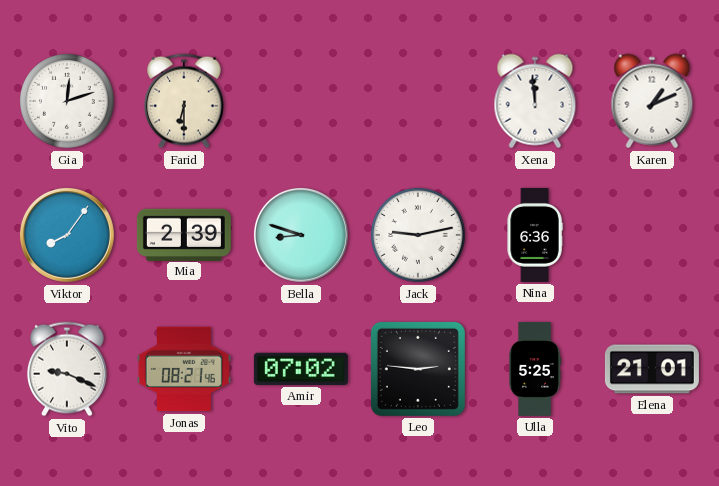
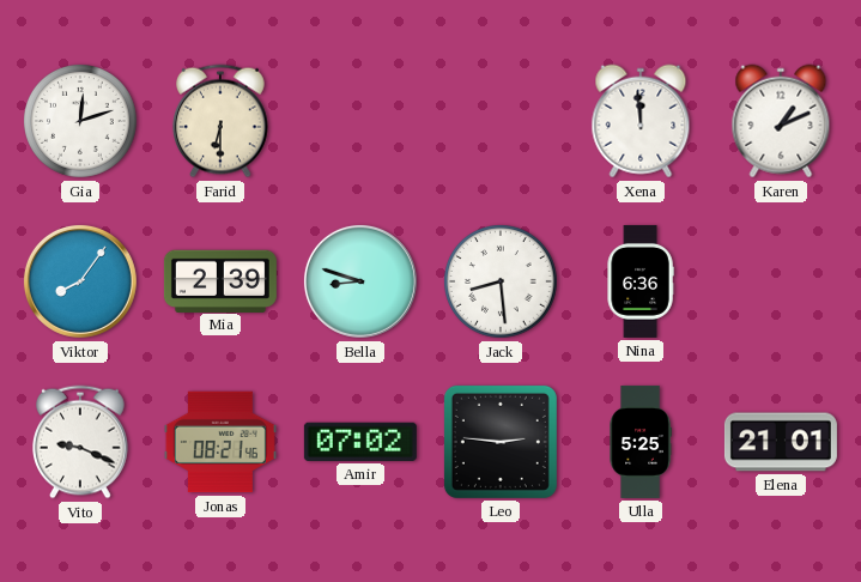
Jack: 9:13 -> 8:29
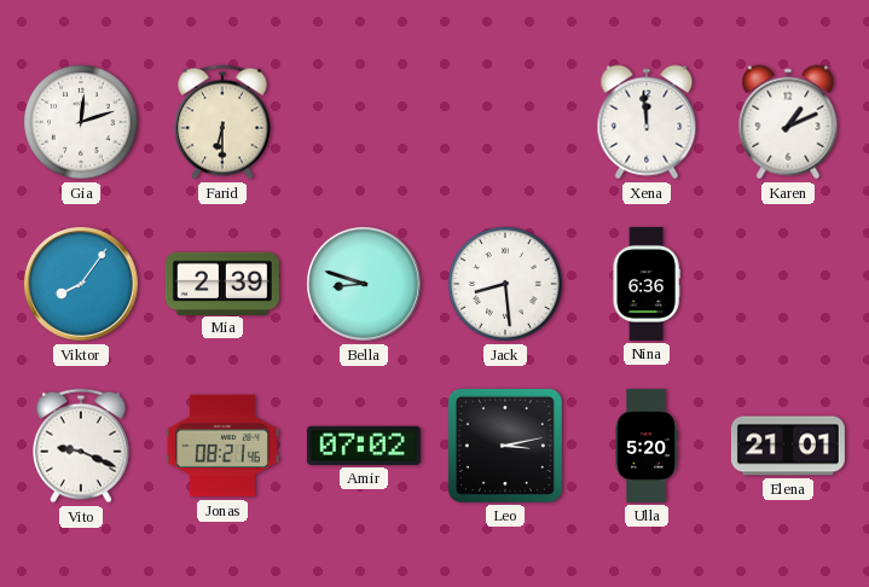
Leo: 2:46 -> 3:13
Ulla: 5:25 -> 5:20
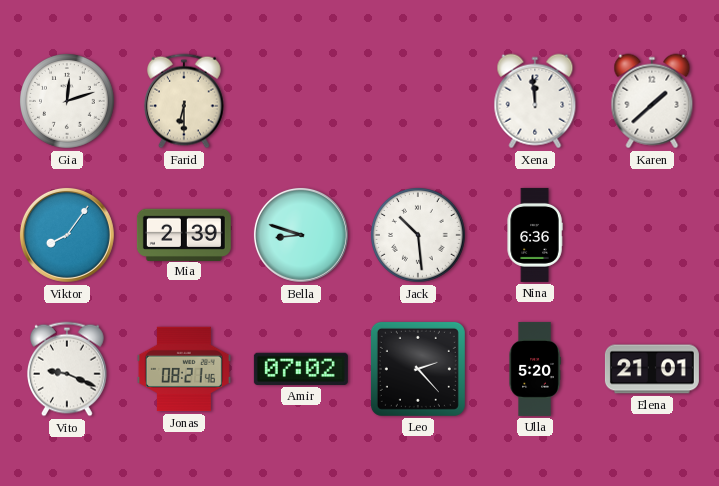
Karen: 1:11 -> 1:38
Jack: 8:29 -> 10:29
Leo: 3:13 -> 2:23
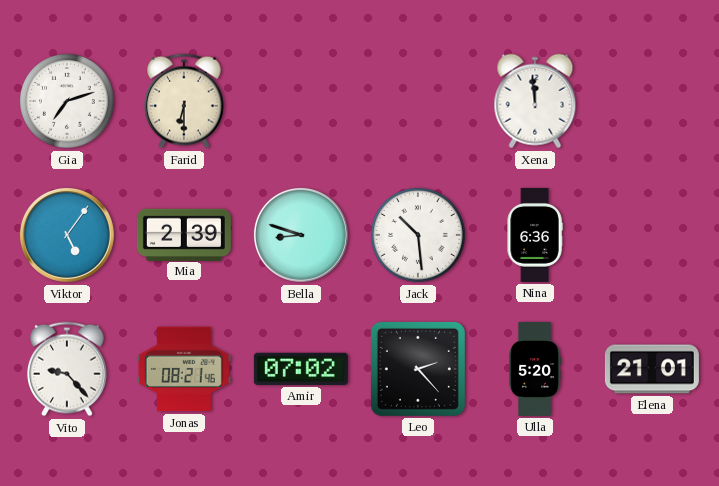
Gia: 12:12 -> 7:12
Karen: 1:38 -> none
Viktor: 8:06 -> 5:06
Vito: 9:19 -> 9:23
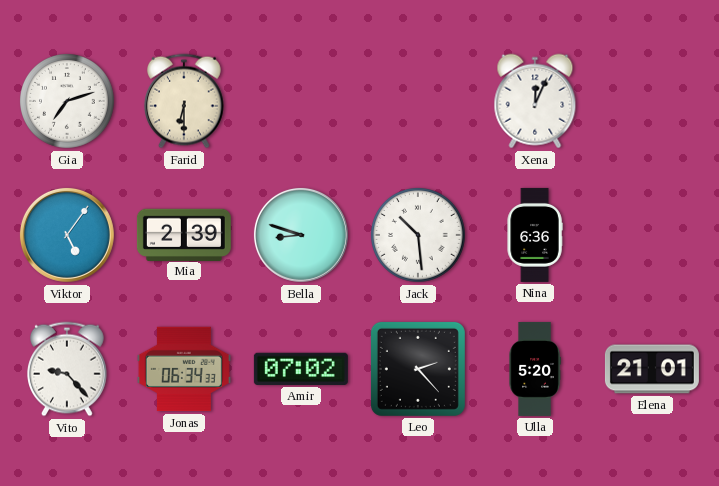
Xena: 11:59 -> 12:04
Jonas: 08:21 -> 06:34
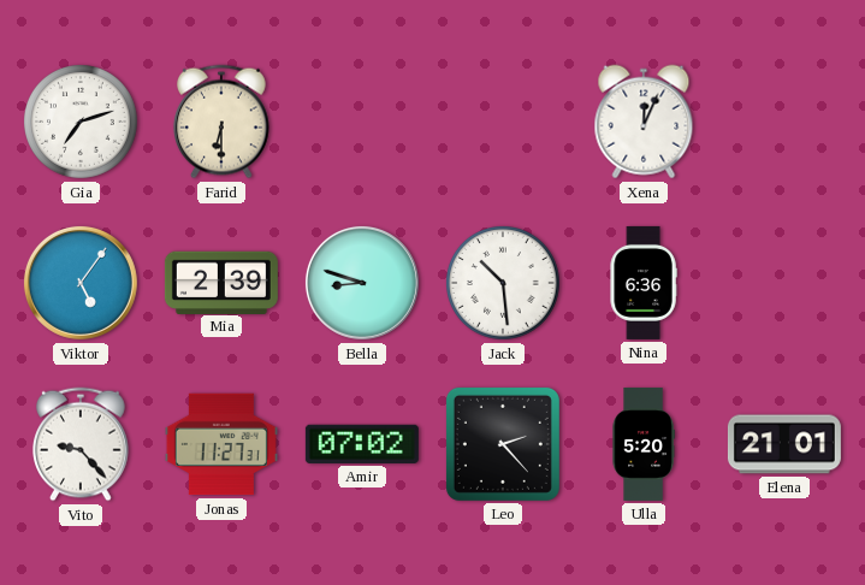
Jonas: 06:34 -> 11:27
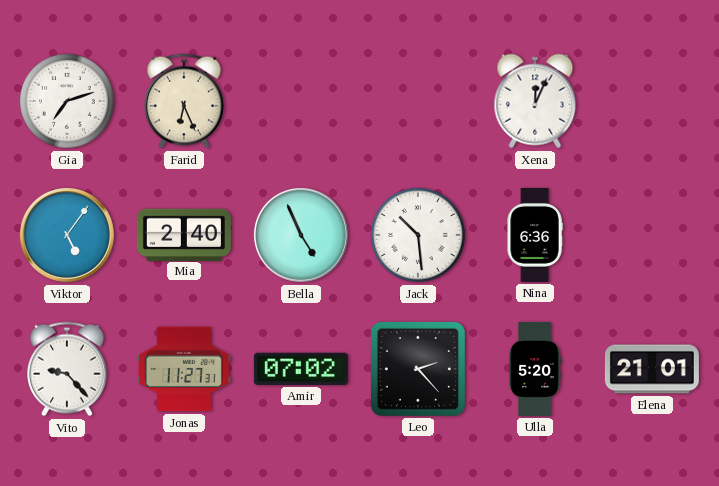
Farid: 6:30 -> 6:26
Mia: 2:39 -> 2:40
Bella: 8:48 -> 4:56
